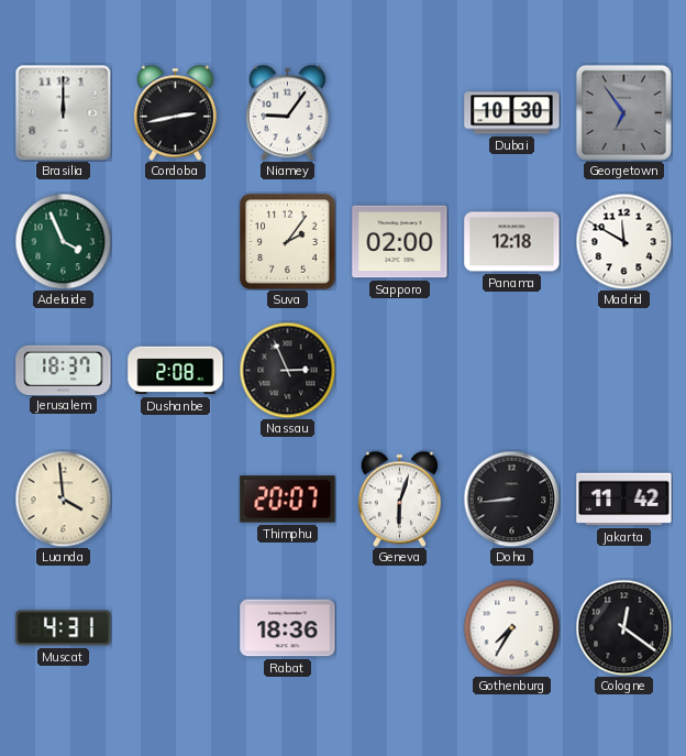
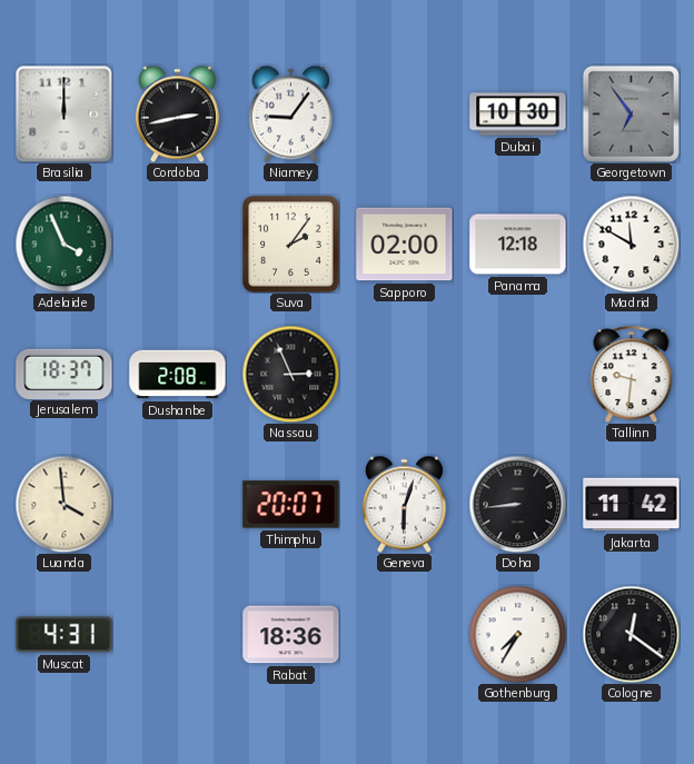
Tallinn: none -> 9:31
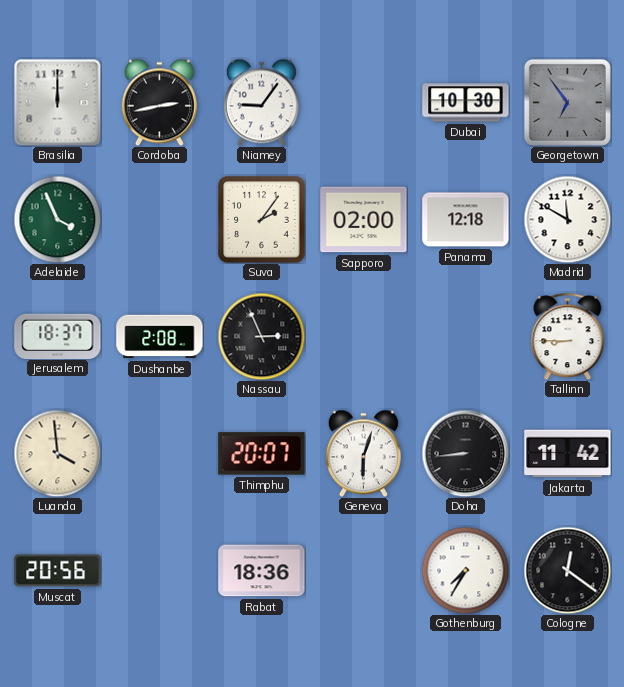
Tallinn: 9:31 -> 8:45
Muscat: 4:31 -> 20:56
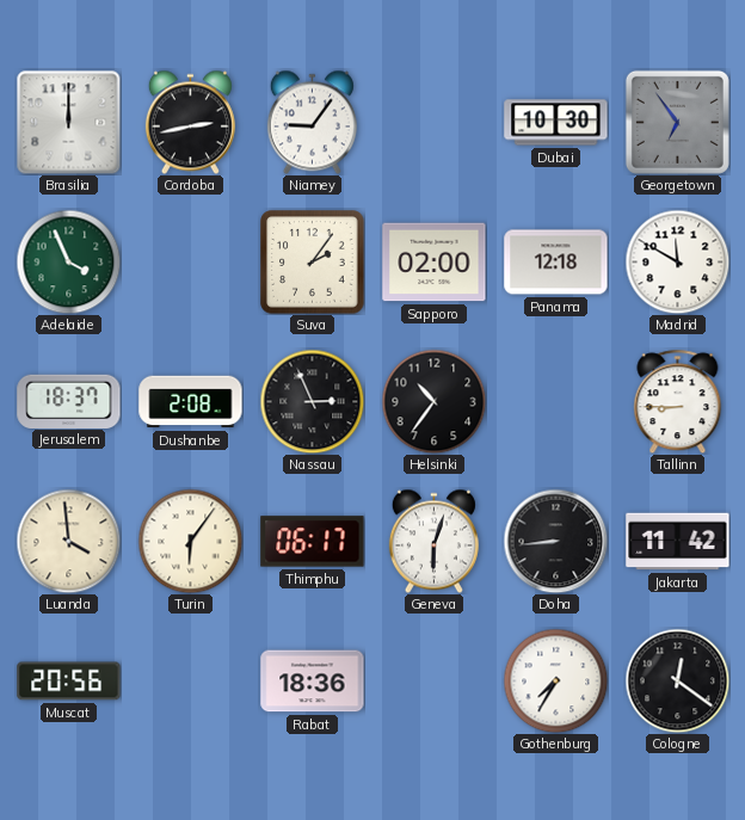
Helsinki: none -> 10:36
Turin: none -> 6:06
Thimphu: 20:07 -> 06:17
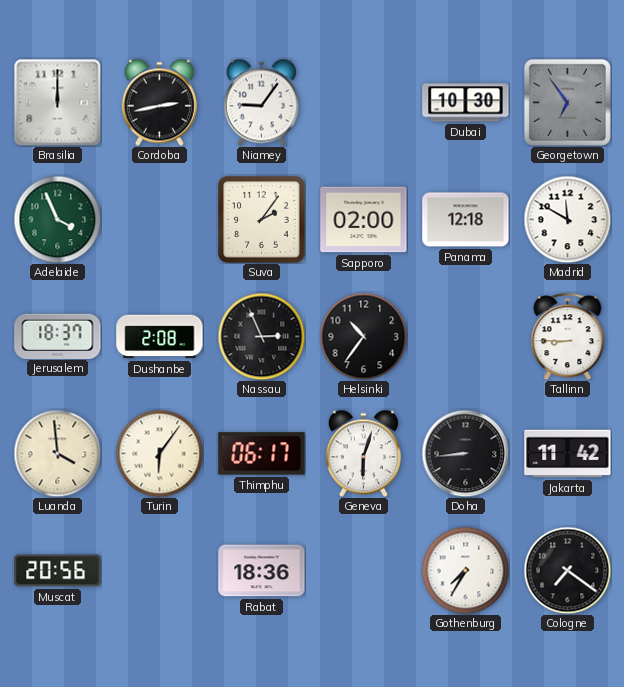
Cologne: 12:21 -> 7:21
